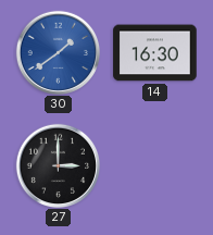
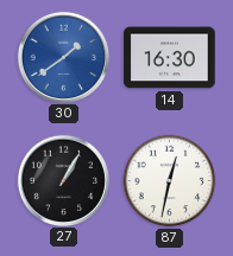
27: 3:00 -> 1:05
87: none -> 12:32
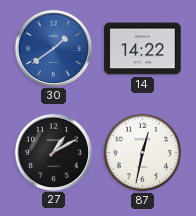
14: 16:30 -> 14:22
27: 1:05 -> 1:10
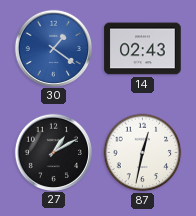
30: 1:39 -> 1:21
14: 14:22 -> 02:43
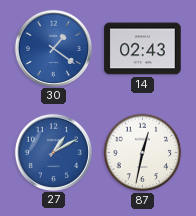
27 dial: black -> blue
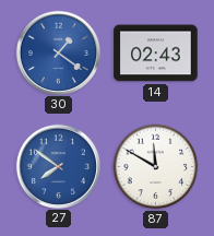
27: 1:10 -> 7:51
87: 12:32 -> 11:50
